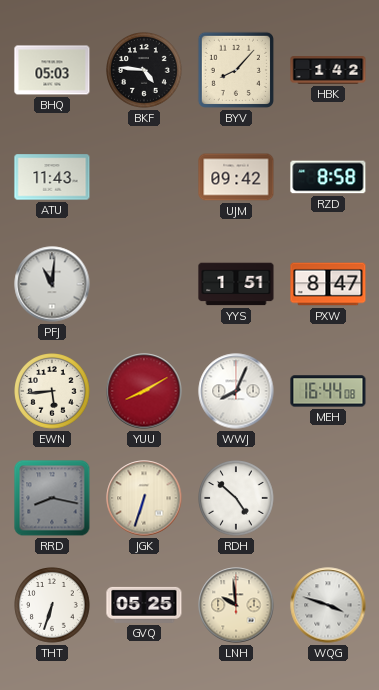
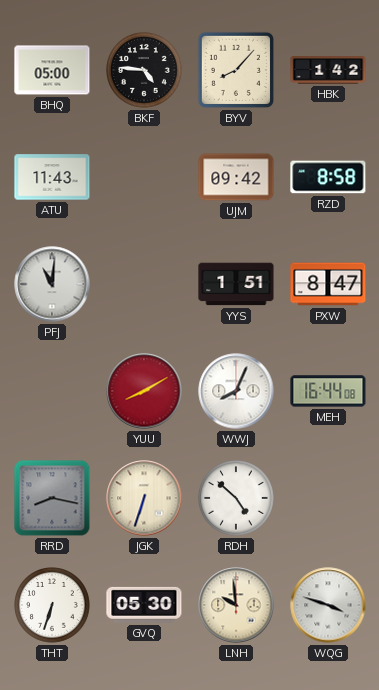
BHQ: 05:03 -> 05:00
EWN: 5:44 -> none
GVQ: 05:25 -> 05:30
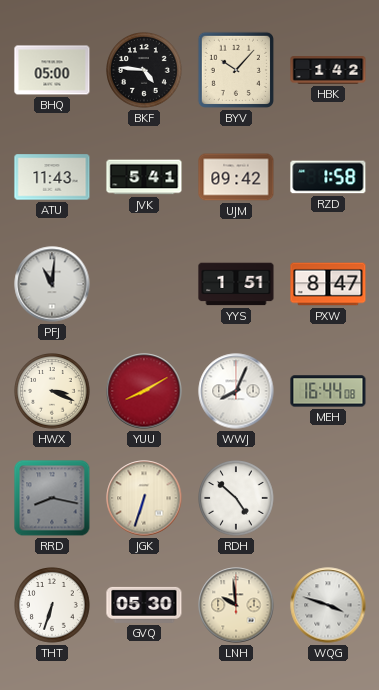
BYV: 8:07 -> 10:07
JVK: none -> 5:41
RZD: 8:58 -> 1:58
HWX: none -> 3:19
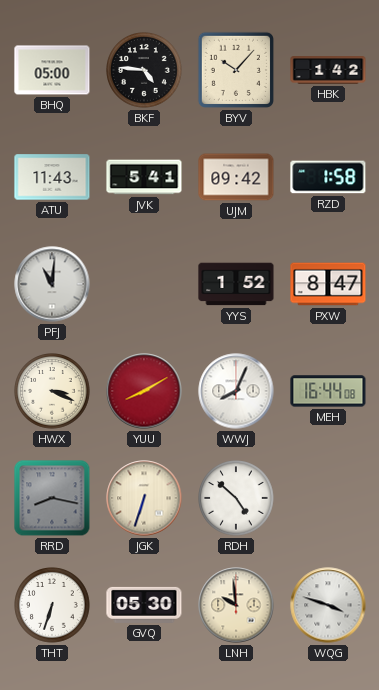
YYS: 1:51 -> 1:52
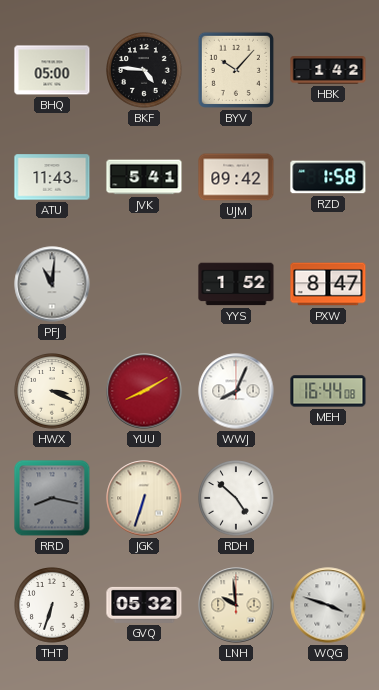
GVQ: 05:30 -> 05:32
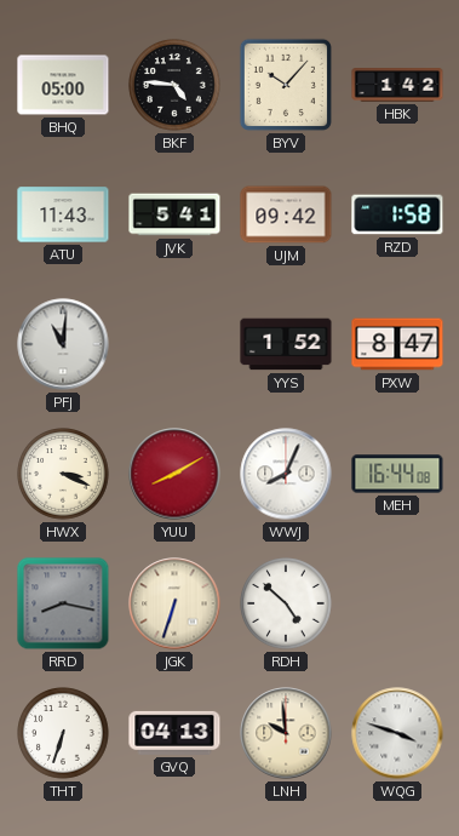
GVQ: 05:32 -> 04:13
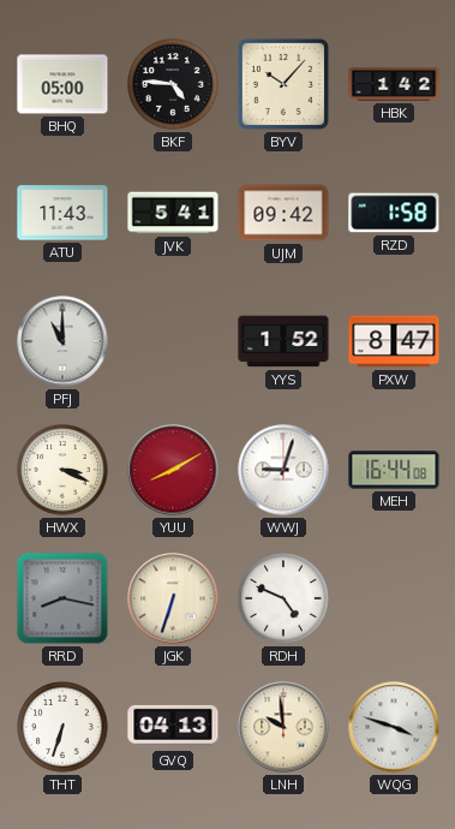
PFJ: 11:01 -> 11:00
WWJ: 8:04 -> 9:03
RDH: 4:52 -> 4:49
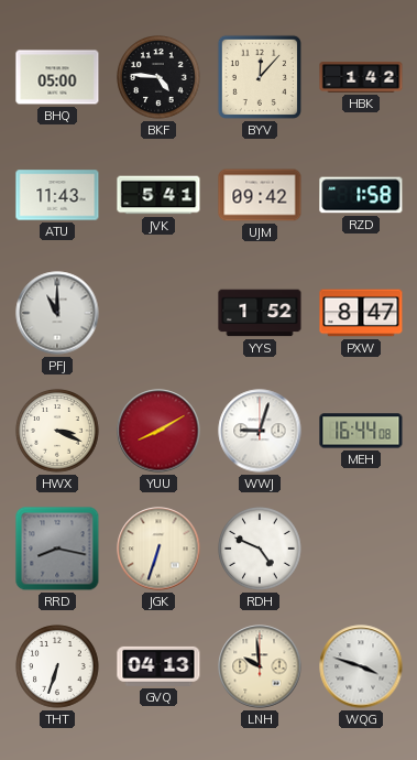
BYV: 10:07 -> 12:07
